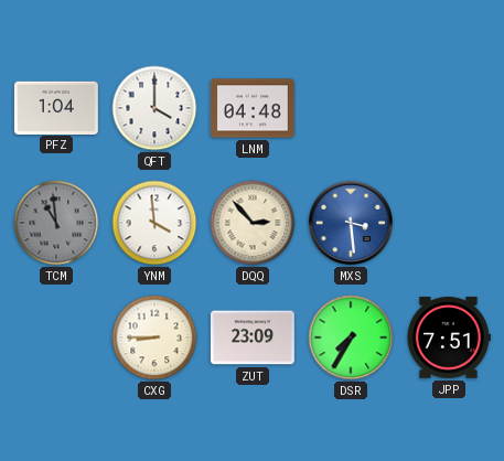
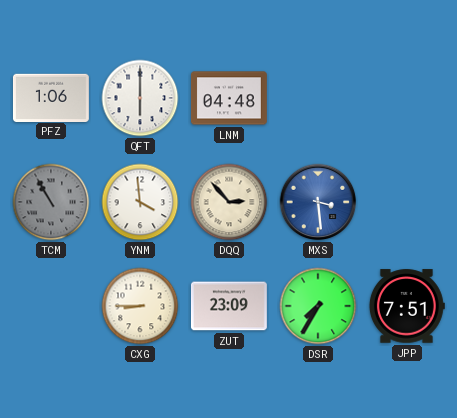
PFZ: 1:04 -> 1:06
QFT: 4:00 -> 6:00
TCM: 10:59 -> 10:55
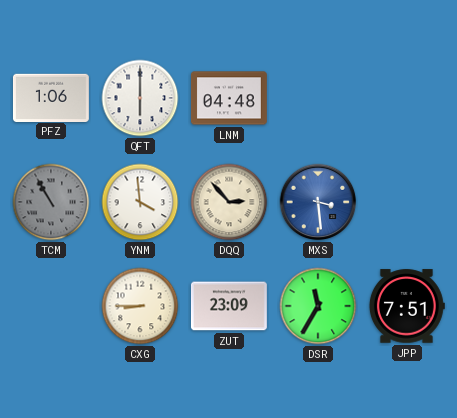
DSR: 7:35 -> 11:35
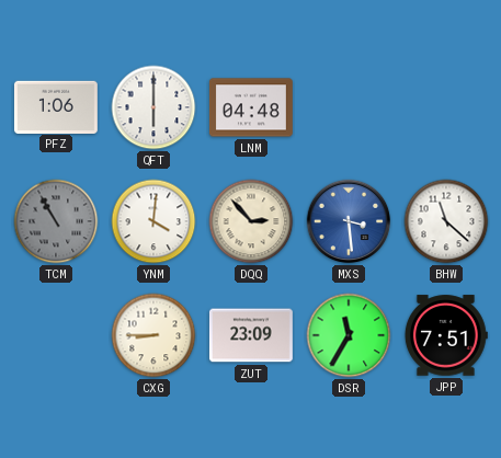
YNM: 3:59 -> 4:01
BHW: none -> 11:22
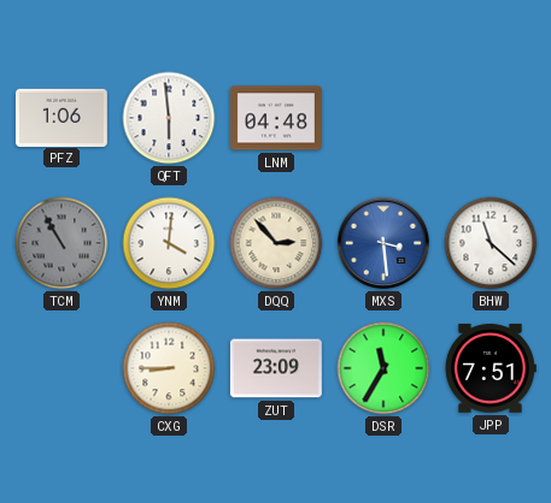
QFT: 6:00 -> 5:59
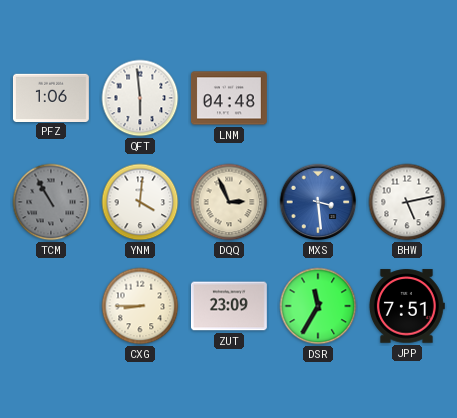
DQQ: 2:53 -> 2:56
BHW: 11:22 -> 5:13
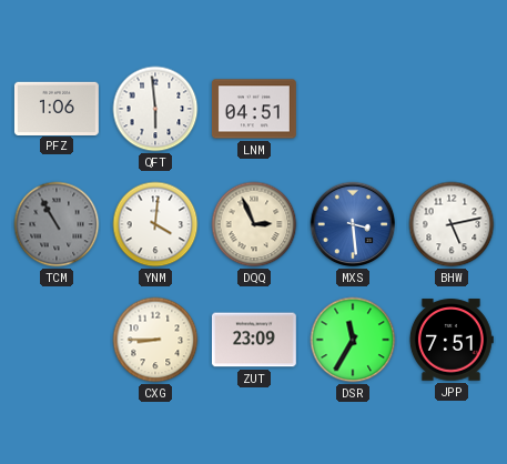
LNM: 04:48 -> 04:51
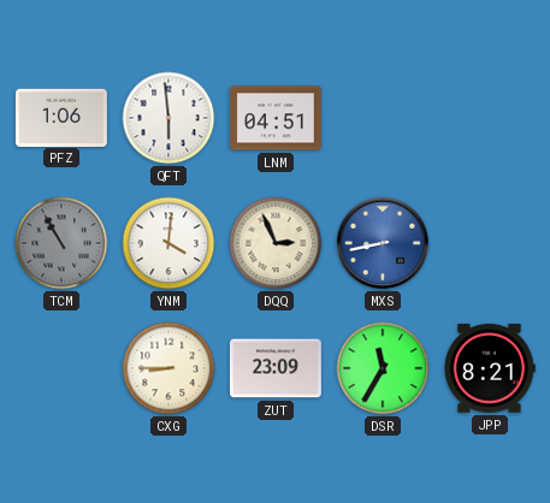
MXS: 3:29 -> 8:43
BHW: 5:13 -> none
JPP: 7:51 -> 8:21
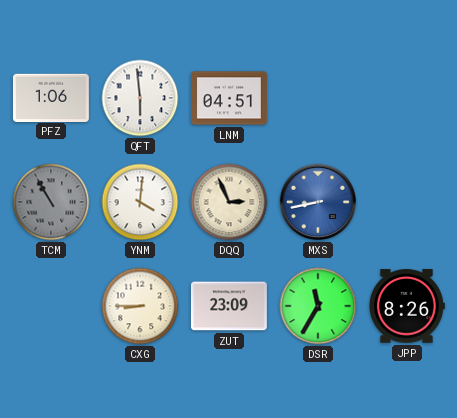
JPP: 8:21 -> 8:26
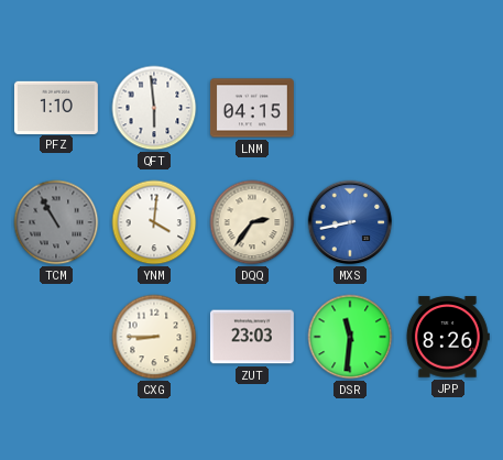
PFZ: 1:06 -> 1:10
LNM: 04:51 -> 04:15
DQQ: 2:56 -> 2:36
ZUT: 23:09 -> 23:03
DSR: 11:35 -> 11:31
